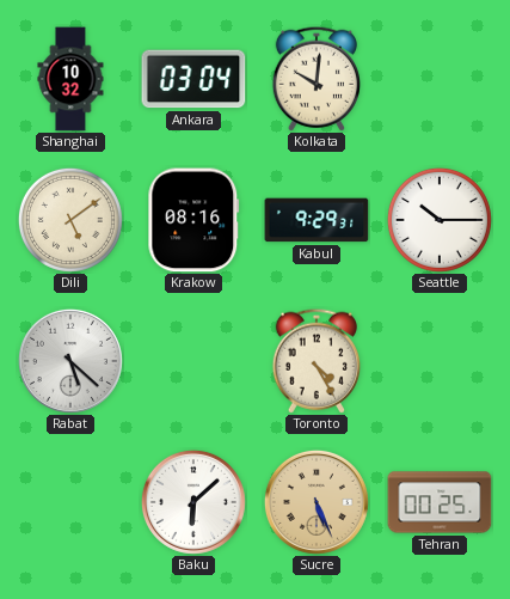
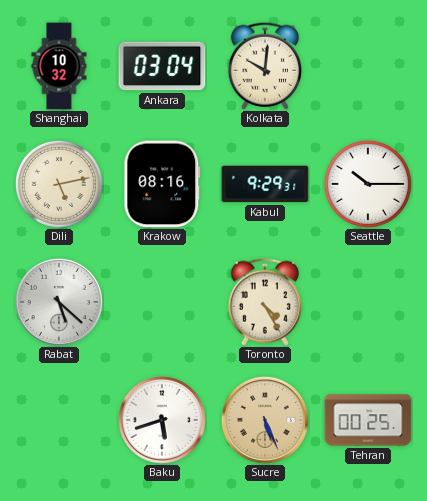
Dili: 5:09 -> 5:13
Baku: 6:08 -> 5:42
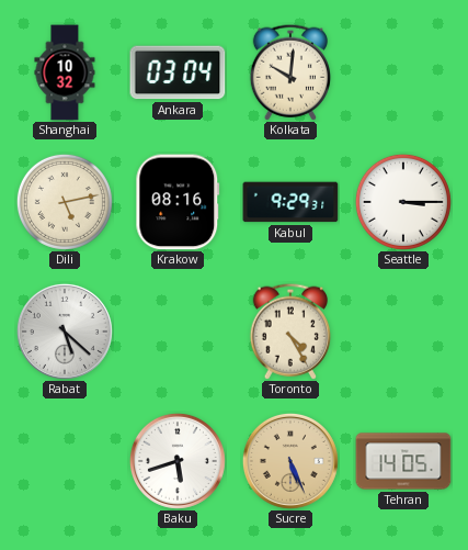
Seattle: 10:15 -> 3:15
Tehran: 00:25 -> 14:05
